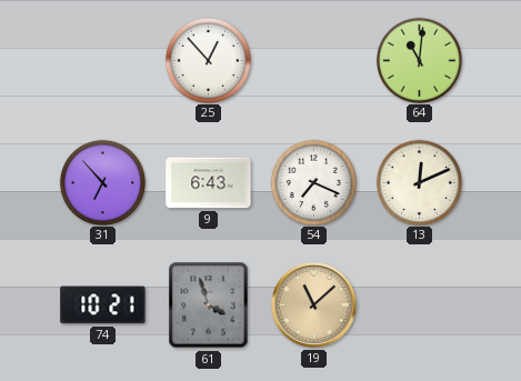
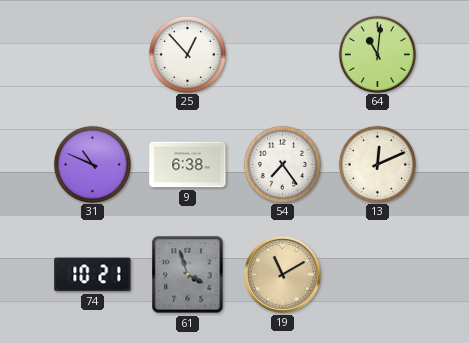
31: 6:53 -> 10:49
9: 6:43 -> 6:38
54: 7:19 -> 7:24
19: 11:08 -> 11:10
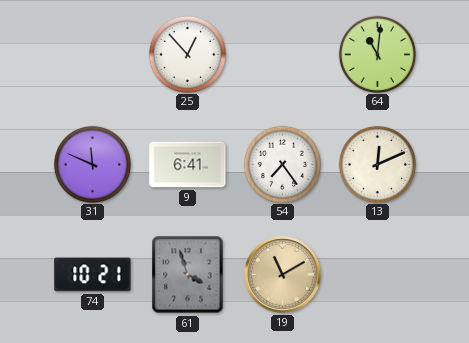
31: 10:49 -> 11:49
9: 6:38 -> 6:41
